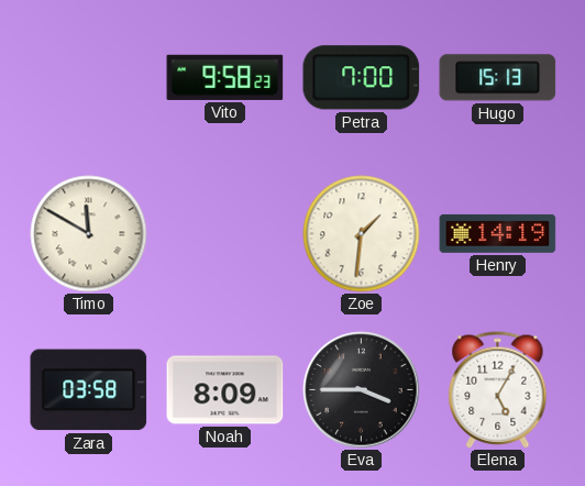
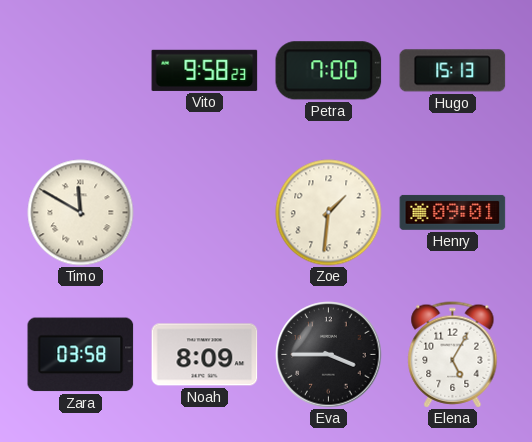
Henry: 14:19 -> 09:01
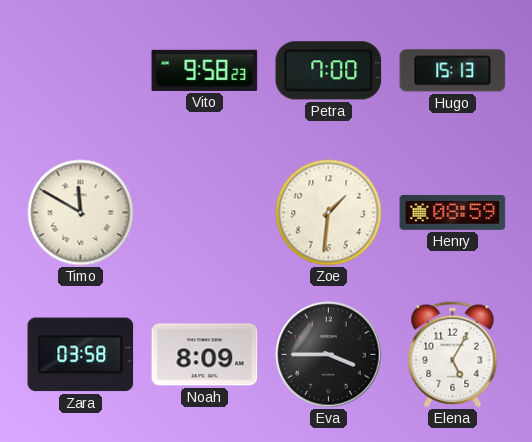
Henry: 09:01 -> 08:59
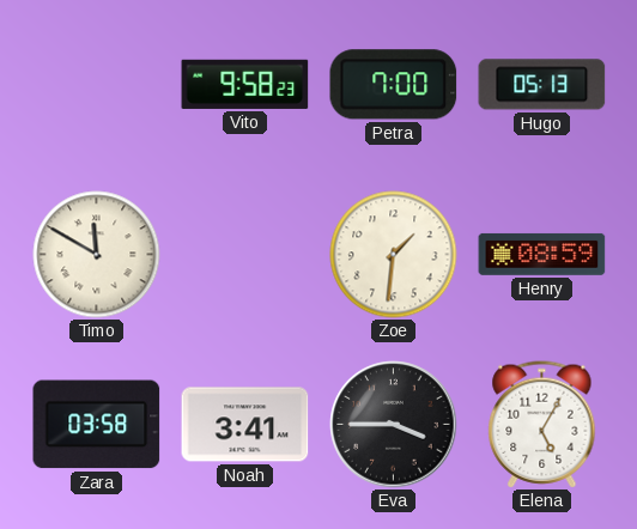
Hugo: 15:13 -> 05:13
Noah: 8:09 -> 3:41
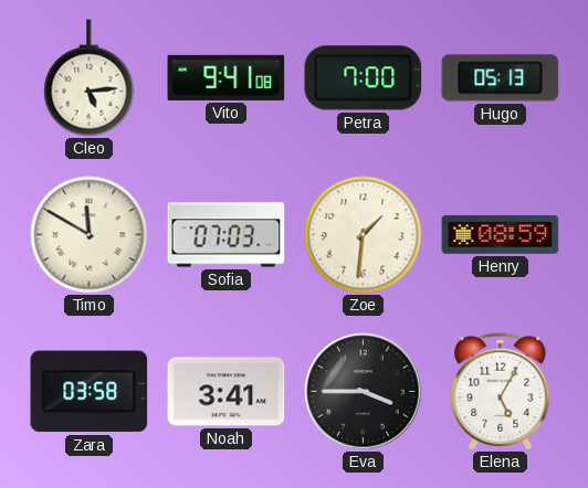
Cleo: none -> 5:14
Vito: 9:58 -> 9:41
Sofia: none -> 07:03
